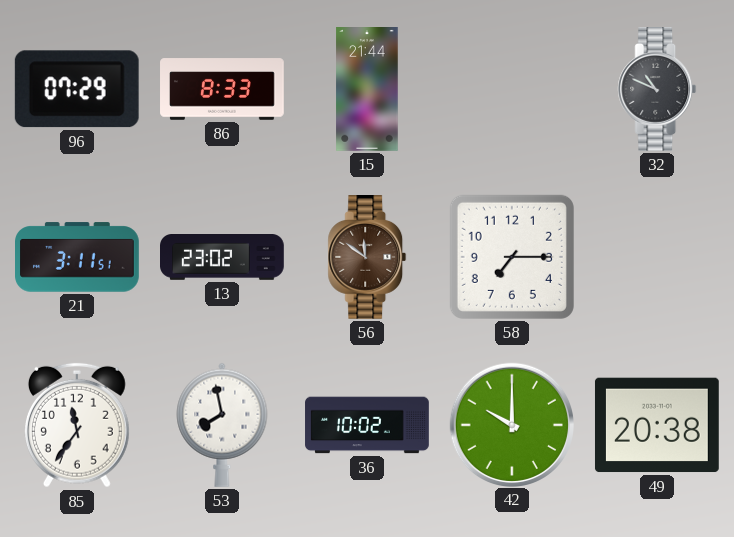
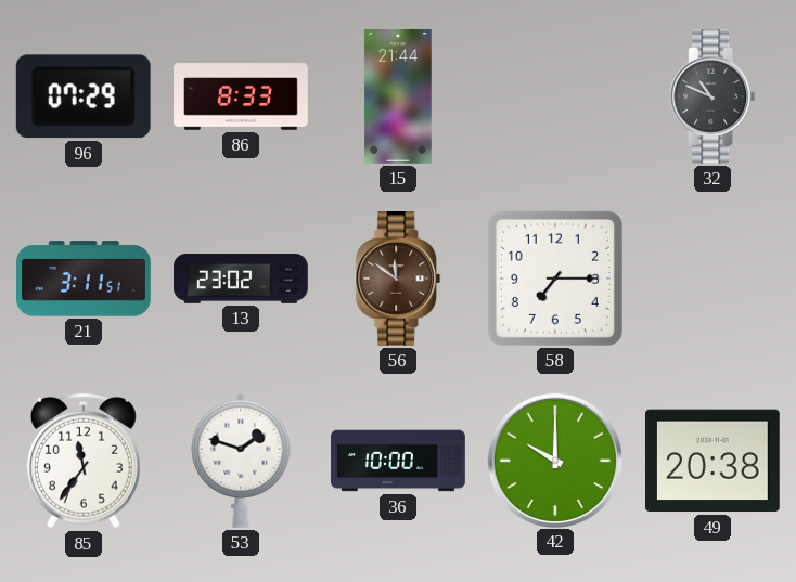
53: 7:58 -> 1:48
36: 10:02 -> 10:00
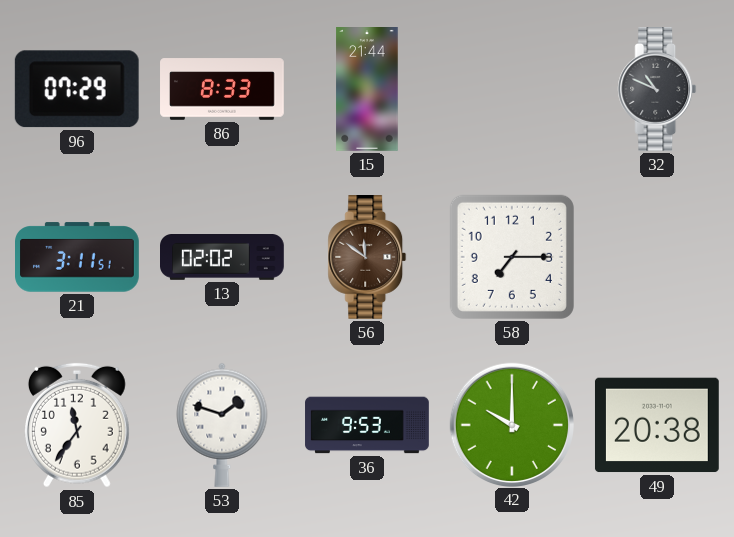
13: 23:02 -> 02:02
36: 10:00 -> 9:53
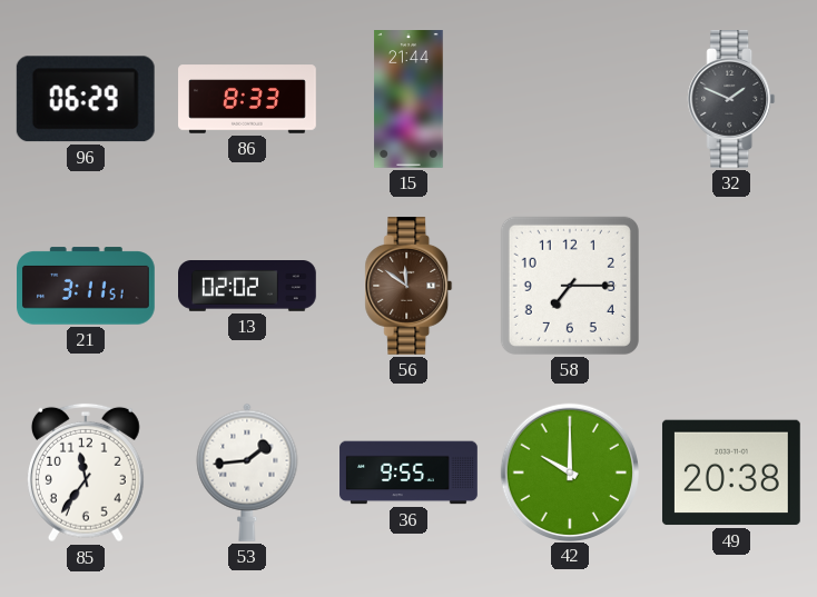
96: 07:29 -> 06:29
32: 10:49 -> 1:49
53: 1:48 -> 1:44
36: 9:53 -> 9:55
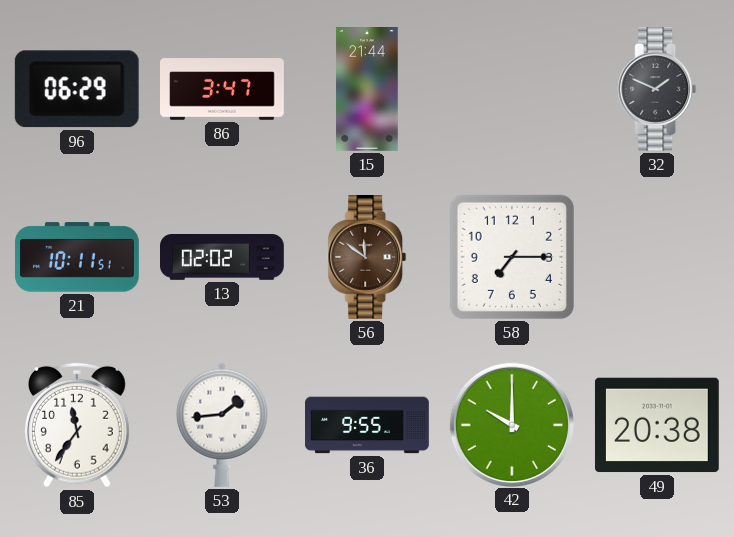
86: 8:33 -> 3:47
21: 3:11 -> 10:11
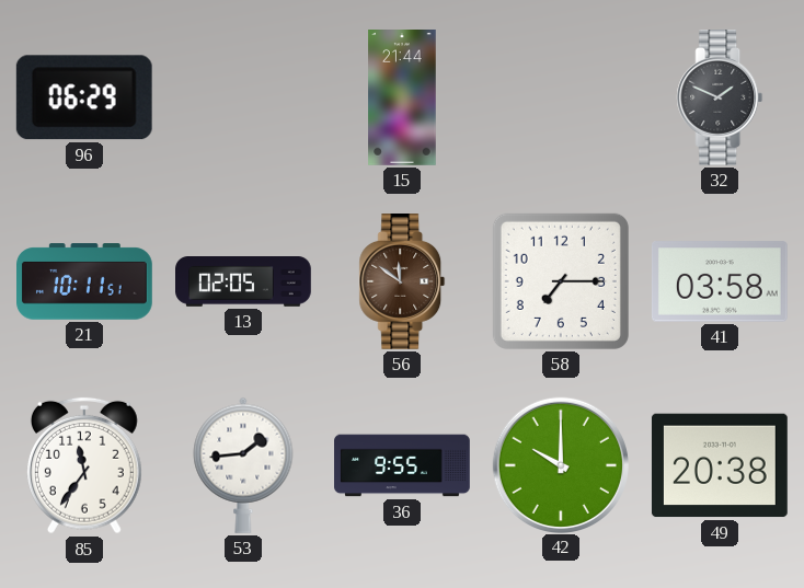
86: 3:47 -> none
13: 02:02 -> 02:05
41: none -> 03:58
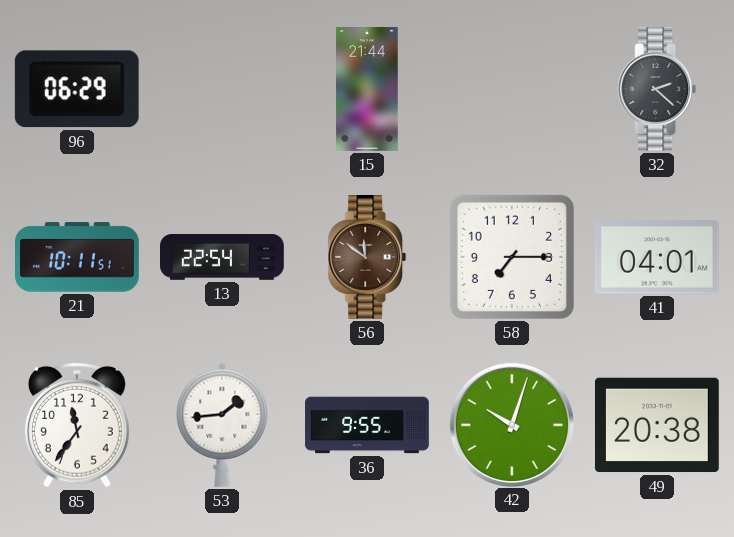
32: 1:49 -> 2:22
13: 02:05 -> 22:54
41: 03:58 -> 04:01
42: 10:00 -> 10:03
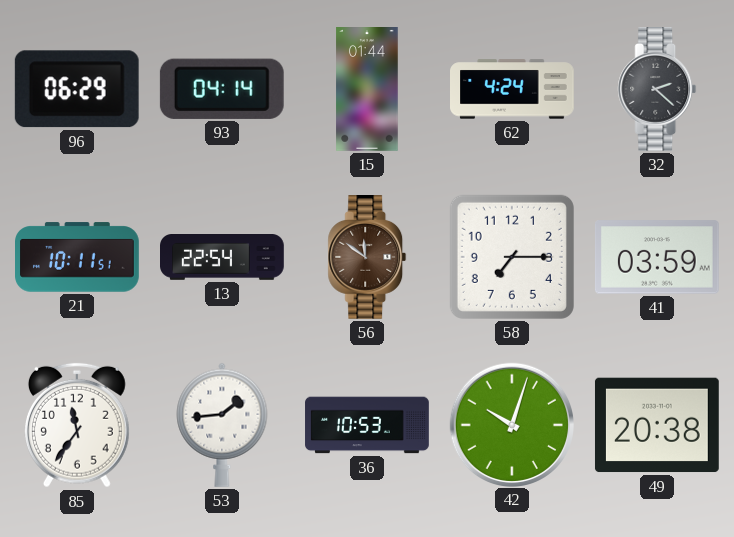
93: none -> 04:14
15: 21:44 -> 01:44
62: none -> 4:24
41: 04:01 -> 03:59
36: 9:55 -> 10:53
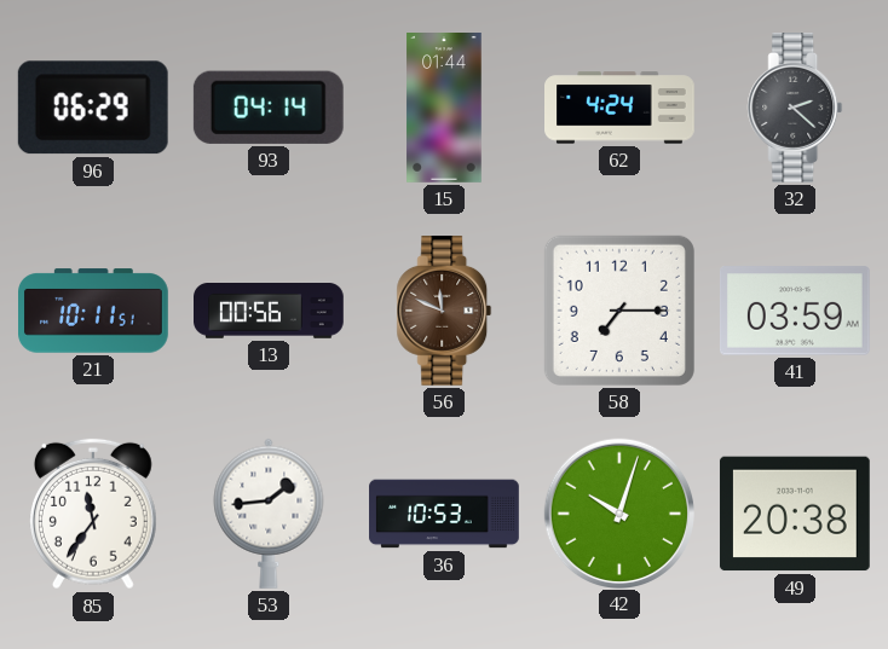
13: 22:54 -> 00:56
56: 11:51 -> 11:49
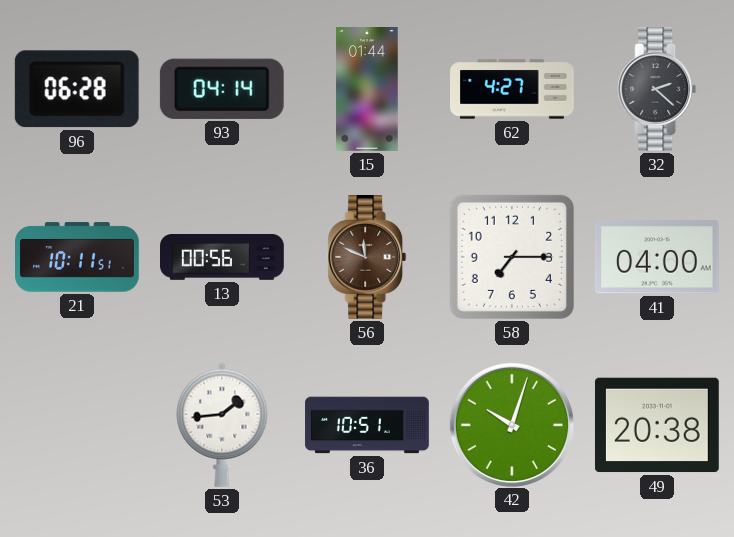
96: 06:29 -> 06:28
62: 4:24 -> 4:27
41: 03:59 -> 04:00
85: 11:36 -> none
36: 10:53 -> 10:51
